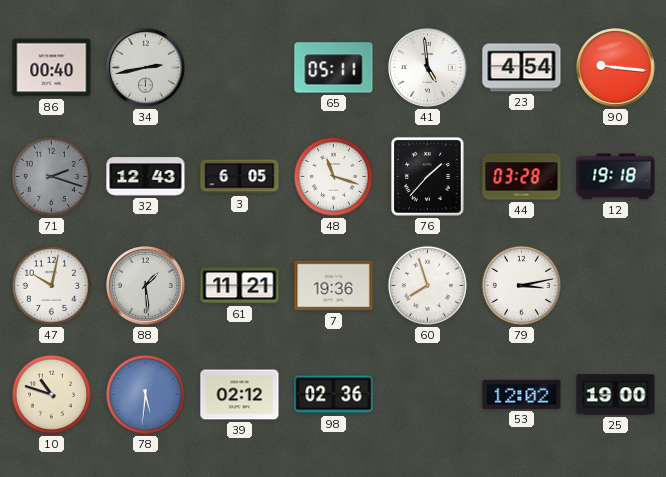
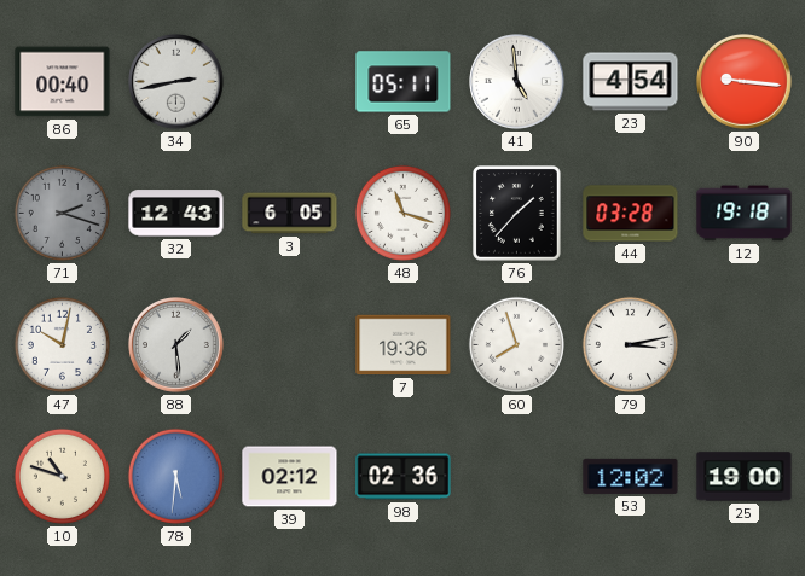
61: 11:21 -> none
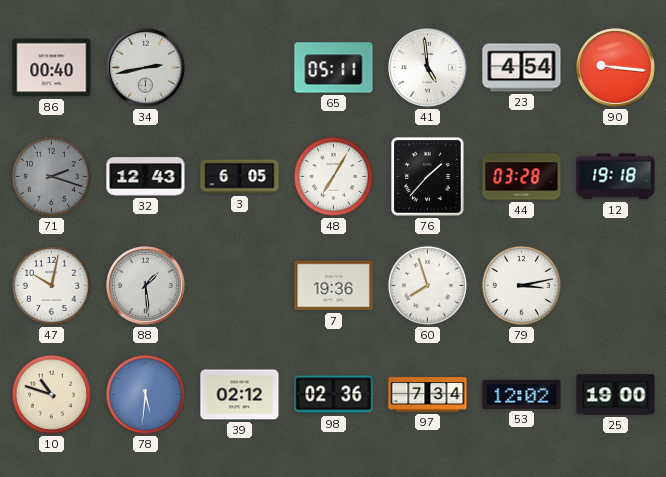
48: 11:18 -> 7:05
97: none -> 7:34
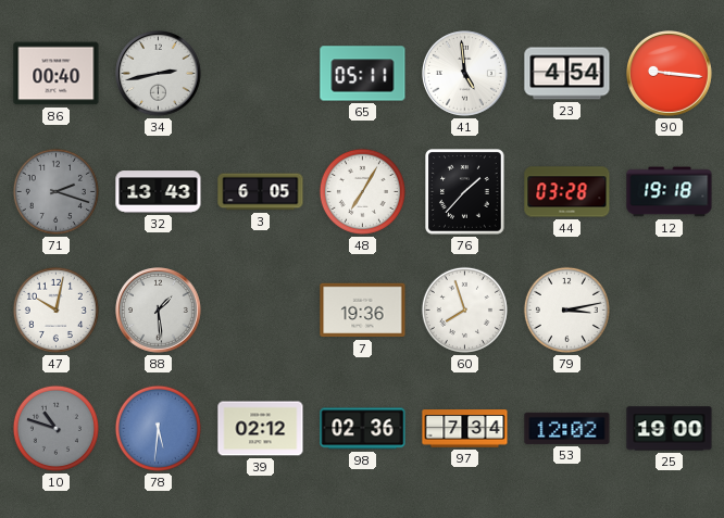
32: 12:43 -> 13:43
10 dial: cream -> grey
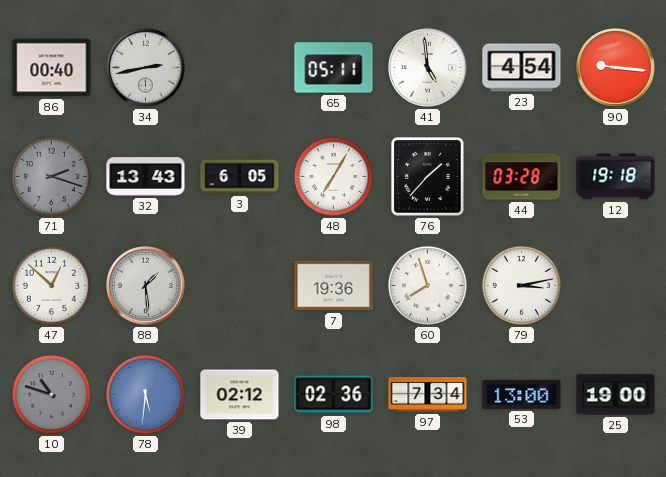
47: 10:02 -> 12:52
53: 12:02 -> 13:00
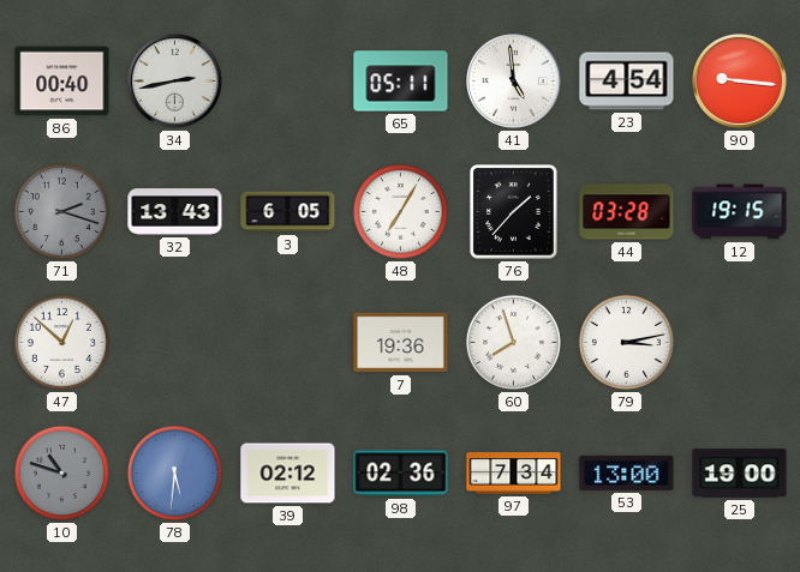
12: 19:18 -> 19:15
88: 1:29 -> none
